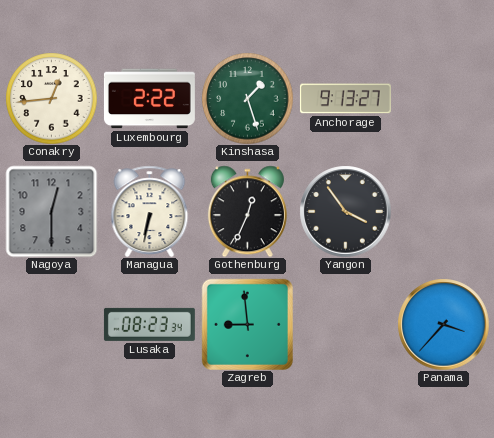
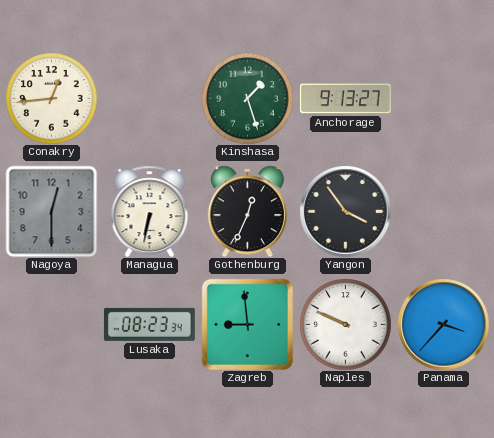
Luxembourg: 2:22 -> none
Naples: none -> 9:49
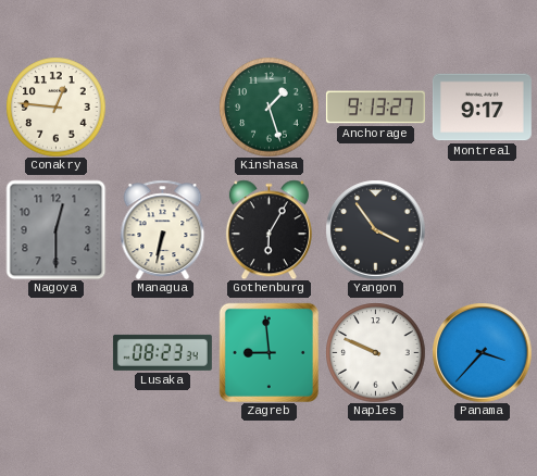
Conakry: 12:44 -> 12:46
Montreal: none -> 9:17
Gothenburg: 12:34 -> 6:05
